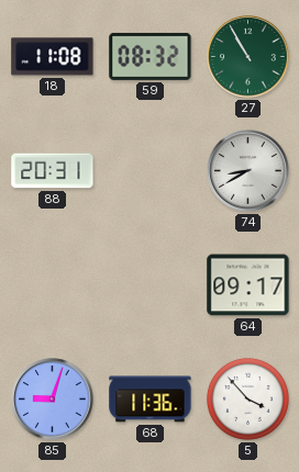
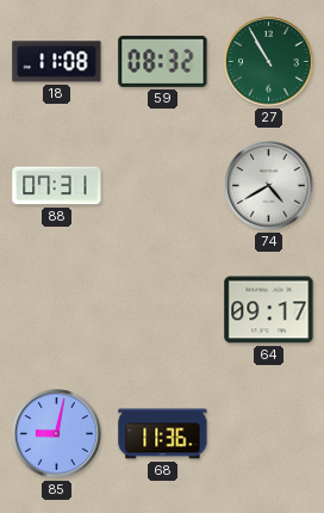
88: 20:31 -> 07:31
74: 8:40 -> 4:40
85: 9:03 -> 9:02
5: 3:53 -> none
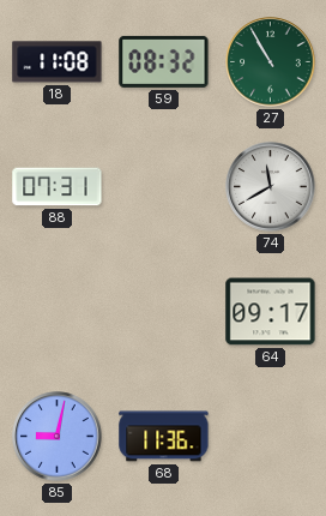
74: 4:40 -> 11:40
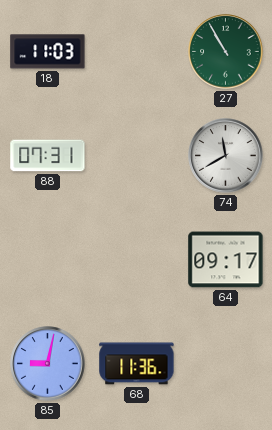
18: 11:08 -> 11:03
59: 08:32 -> none
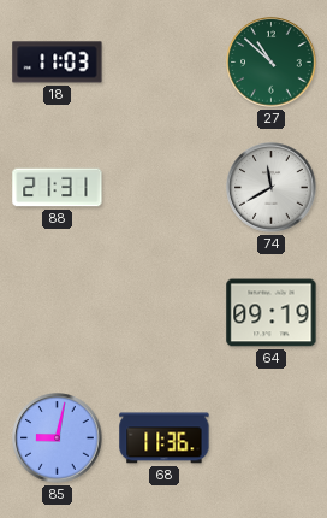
27: 10:55 -> 10:52
88: 07:31 -> 21:31
64: 09:17 -> 09:19
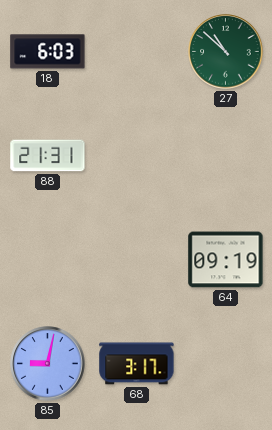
18: 11:03 -> 6:03
74: 11:40 -> none
68: 11:36 -> 3:17
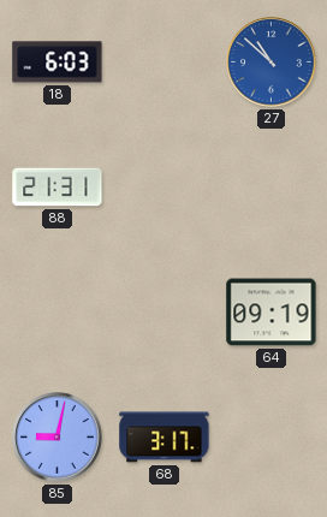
27 dial: green -> blue
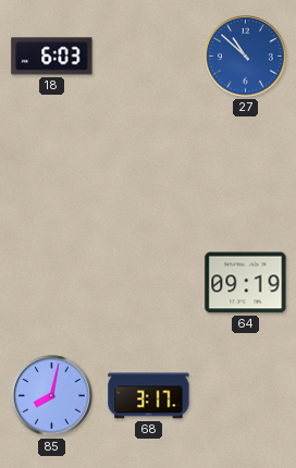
88: 21:31 -> none
85: 9:02 -> 8:02
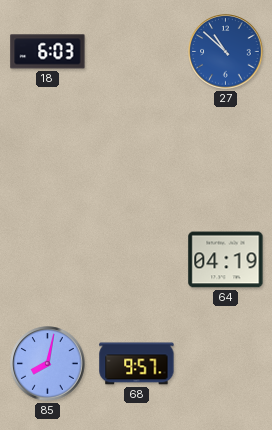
64: 09:19 -> 04:19
68: 3:17 -> 9:57
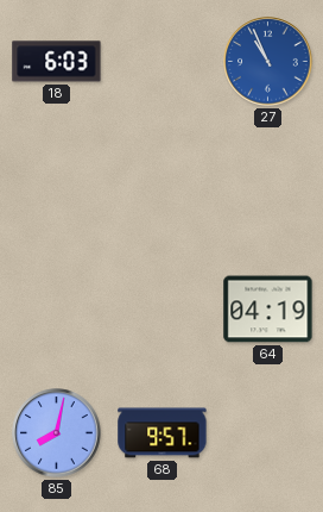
27: 10:52 -> 10:56
